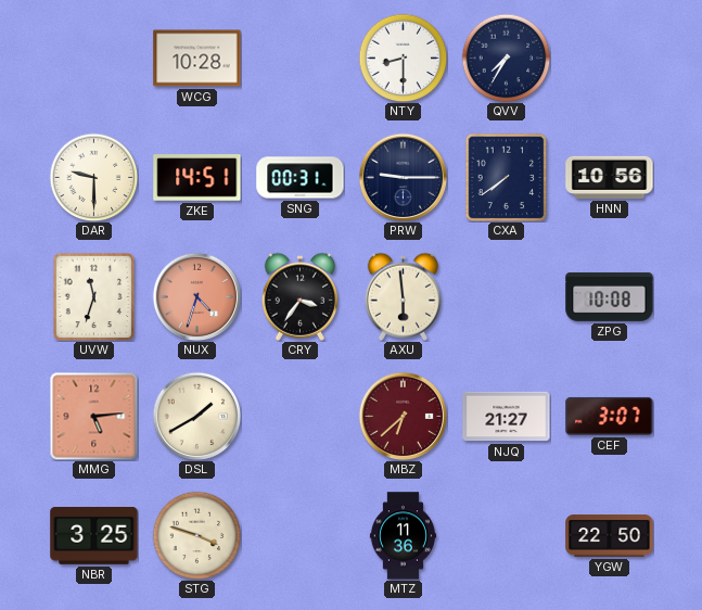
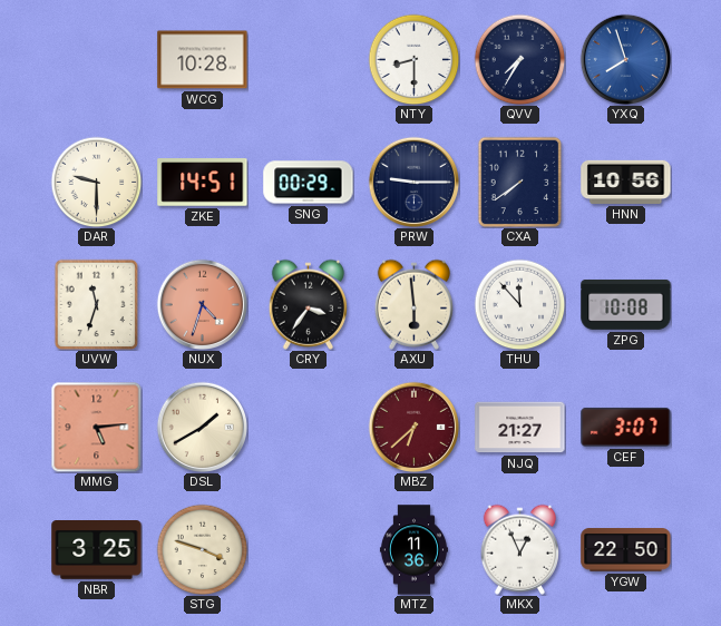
YXQ: none -> 7:57
SNG: 00:31 -> 00:29
THU: none -> 11:53
MKX: none -> 12:56
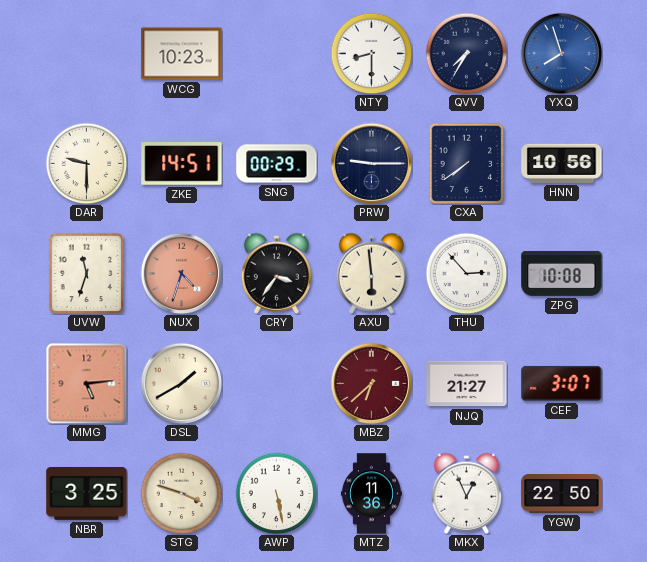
WCG: 10:28 -> 10:23
THU: 11:53 -> 2:53
AWP: none -> 5:28
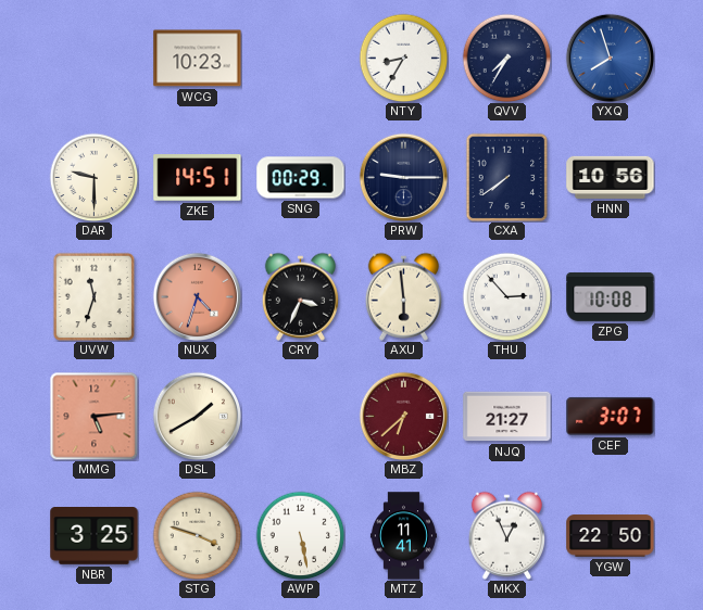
NTY: 8:30 -> 8:35
CRY: 3:36 -> 3:34
MTZ: 11:36 -> 11:41
